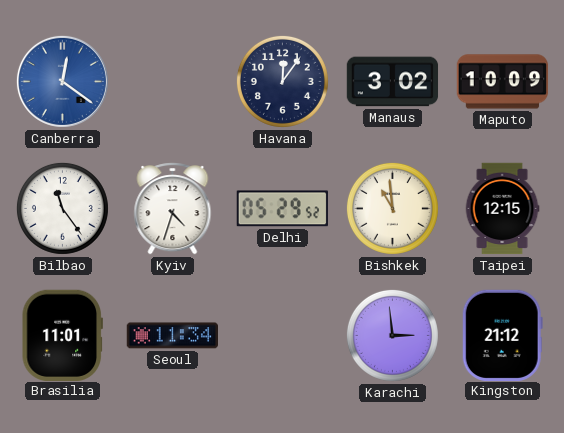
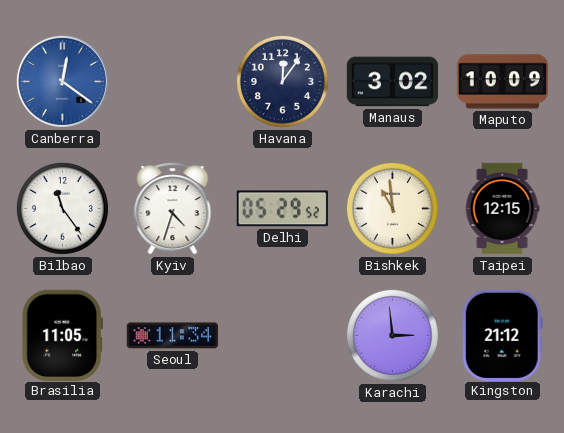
Brasilia: 11:01 -> 11:05
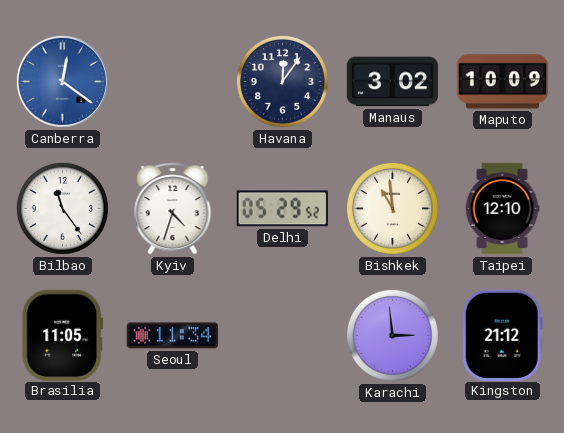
Taipei: 12:15 -> 12:10
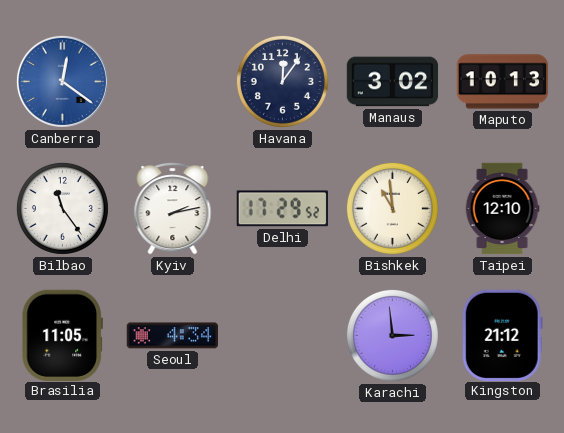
Maputo: 10:09 -> 10:13
Kyiv: 4:33 -> 2:13
Delhi: 05:29 -> 17:29
Seoul: 11:34 -> 4:34
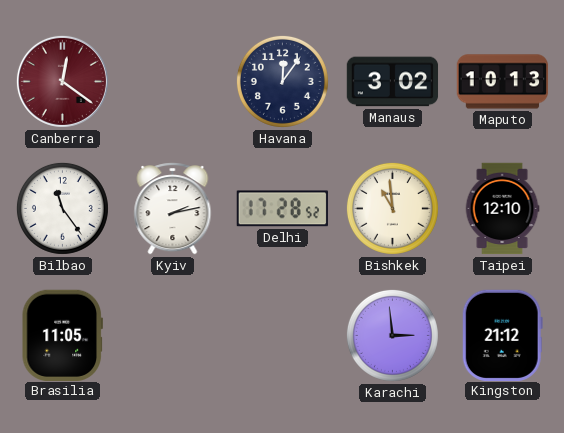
Canberra dial: blue -> burgundy
Delhi: 17:29 -> 17:28
Seoul: 4:34 -> none
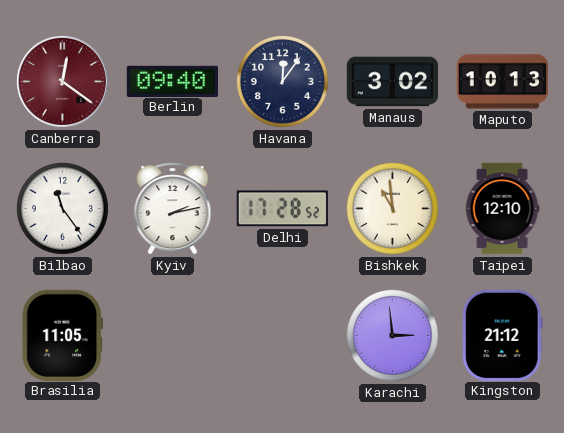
Berlin: none -> 09:40
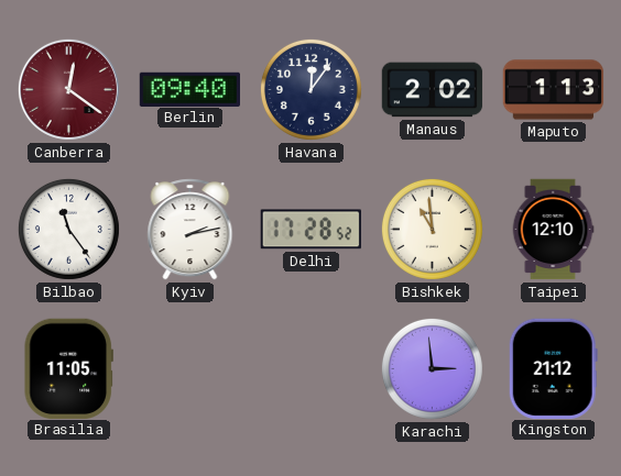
Manaus: 3:02 -> 2:02
Maputo: 10:13 -> 1:13
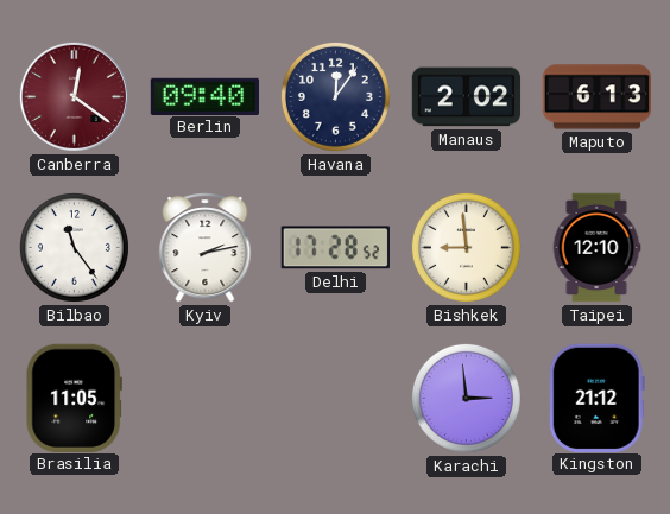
Maputo: 1:13 -> 6:13
Bishkek: 10:59 -> 8:59
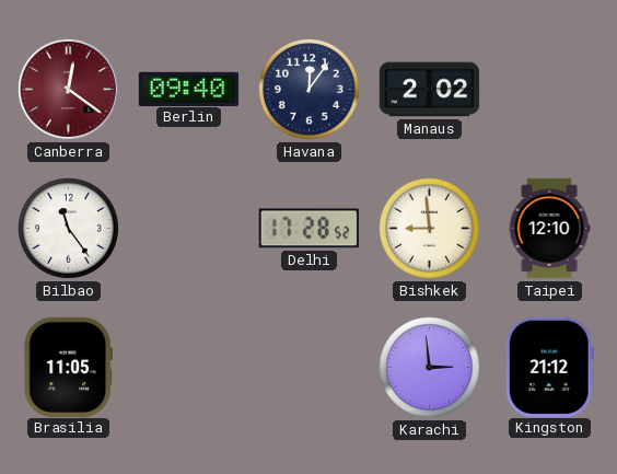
Maputo: 6:13 -> none
Kyiv: 2:13 -> none
